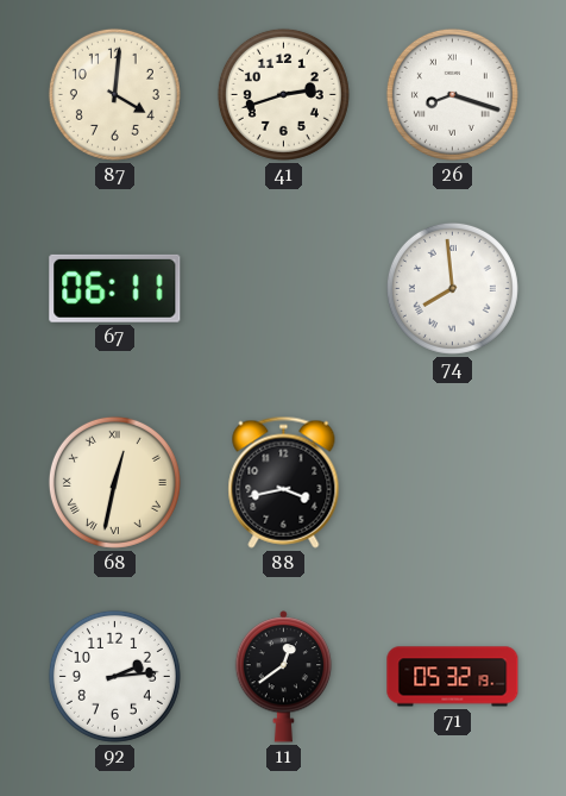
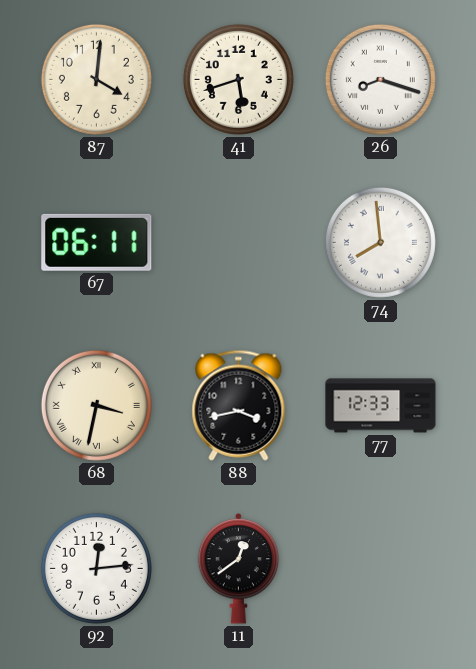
41: 2:42 -> 5:42
68: 12:32 -> 3:32
77: none -> 12:33
92: 2:14 -> 12:14
71: 05:32 -> none
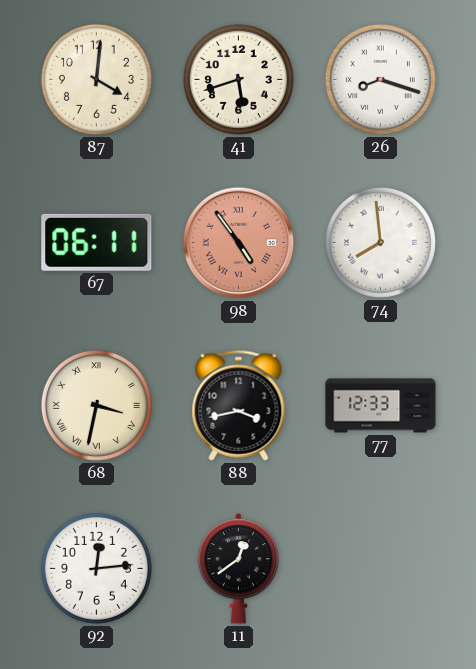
98: none -> 4:54
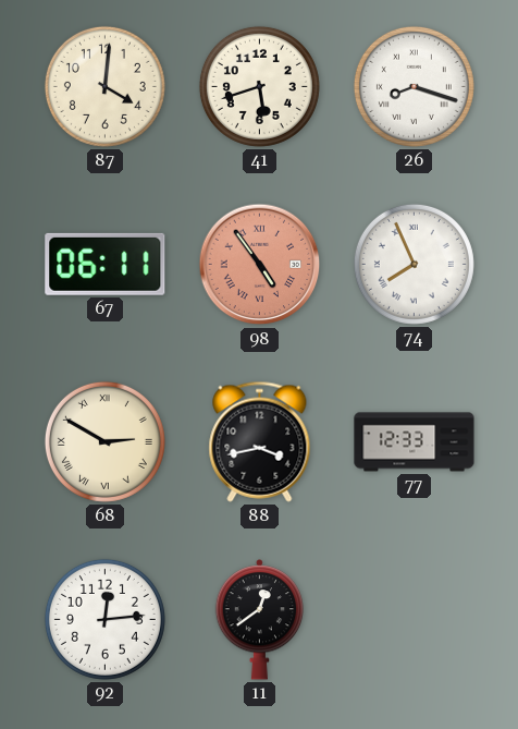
74: 7:59 -> 7:56
68: 3:32 -> 2:50
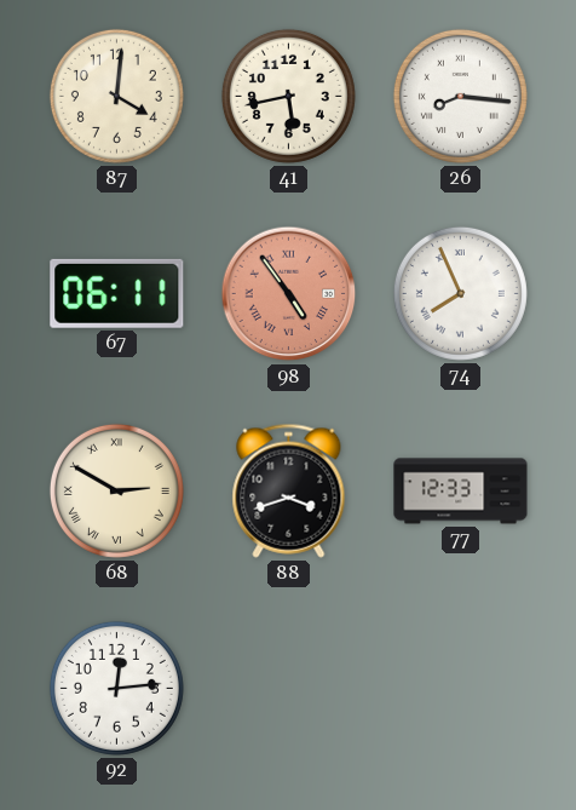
41: 5:42 -> 5:43
26: 8:18 -> 8:16
88: 3:43 -> 3:42
11: 12:39 -> none
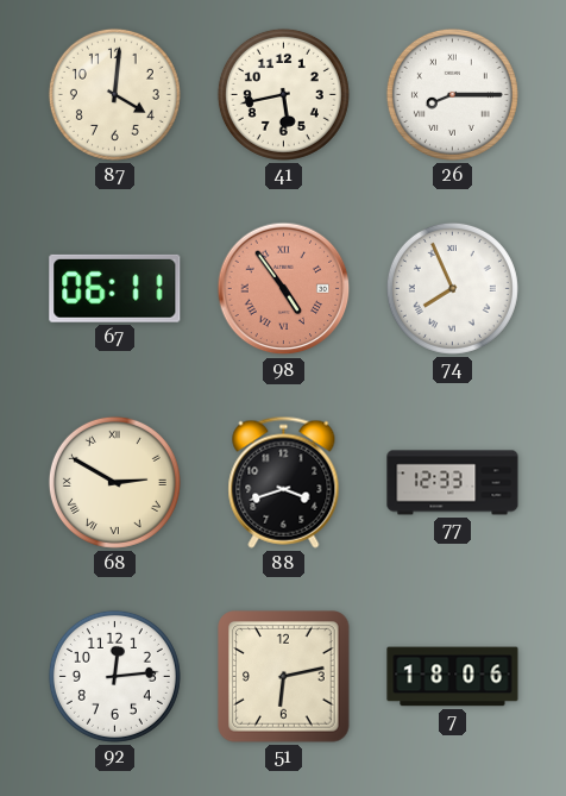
26: 8:16 -> 8:15
51: none -> 6:13
7: none -> 18:06
